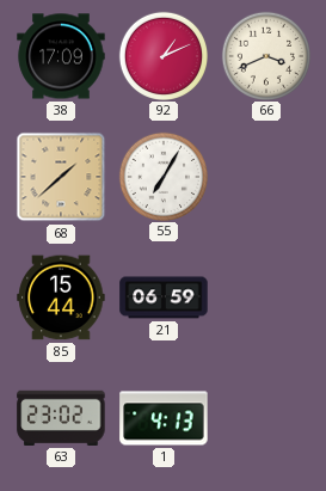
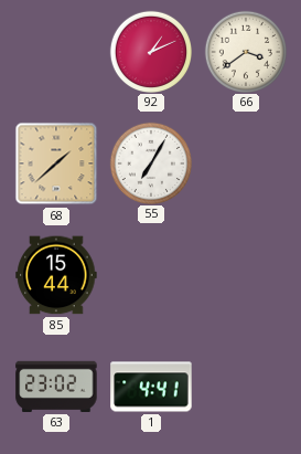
38: 17:09 -> none
66: 3:41 -> 3:39
21: 06:59 -> none
1: 4:13 -> 4:41
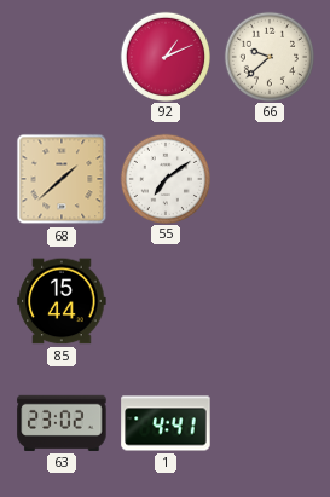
66: 3:39 -> 9:38
55: 7:05 -> 7:09
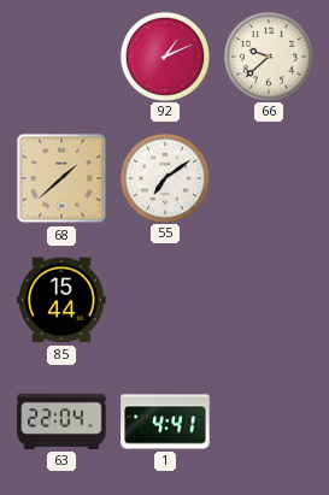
63: 23:02 -> 22:04
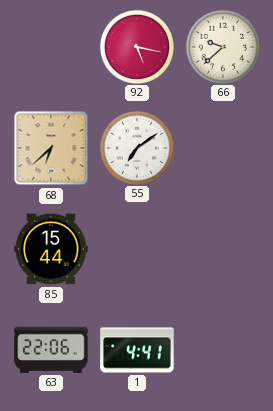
92: 1:11 -> 5:17
68: 1:38 -> 6:38
63: 22:04 -> 22:06
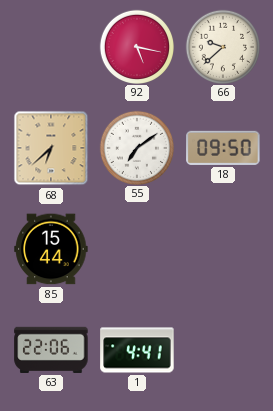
18: none -> 09:50
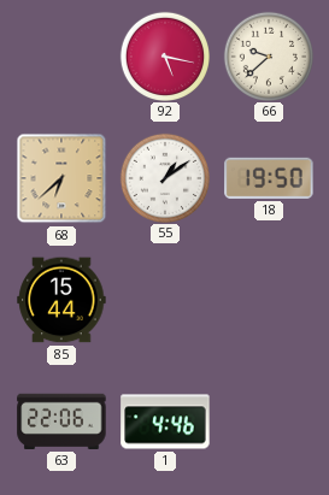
55: 7:09 -> 1:09
18: 09:50 -> 19:50
1: 4:41 -> 4:46
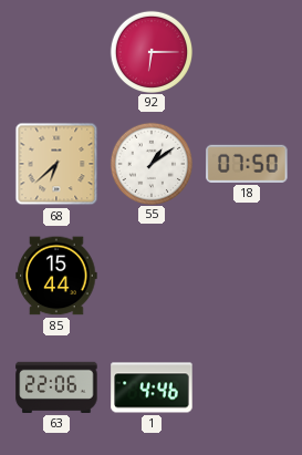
92: 5:17 -> 6:15
66: 9:38 -> none
18: 19:50 -> 07:50
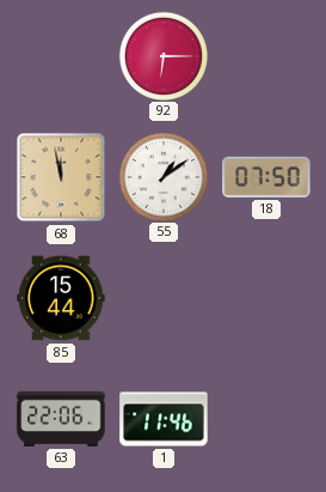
68: 6:38 -> 11:58
1: 4:46 -> 11:46
